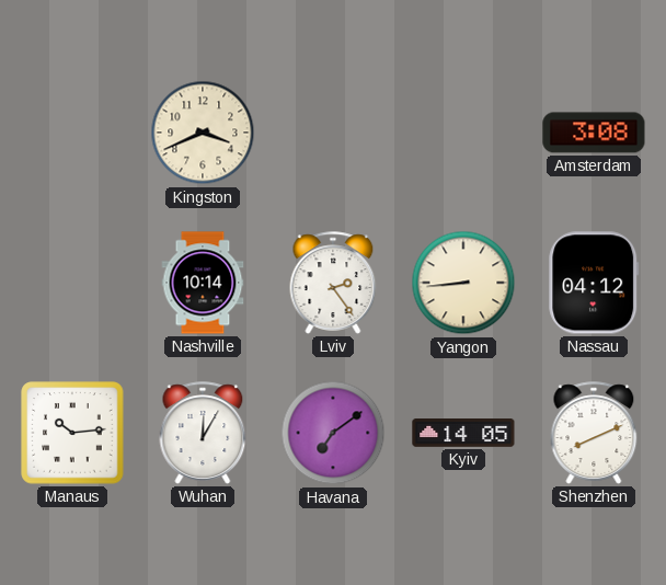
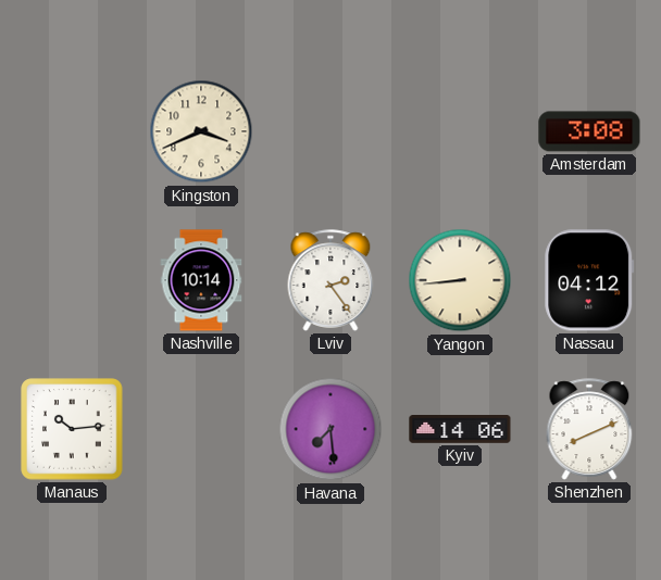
Wuhan: 12:05 -> none
Havana: 7:09 -> 7:29
Kyiv: 14:05 -> 14:06
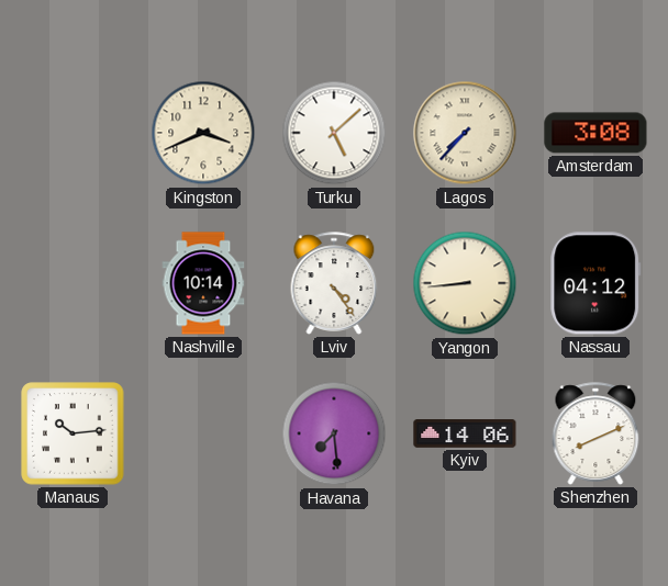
Turku: none -> 5:08
Lagos: none -> 7:37
Lviv: 2:24 -> 4:24
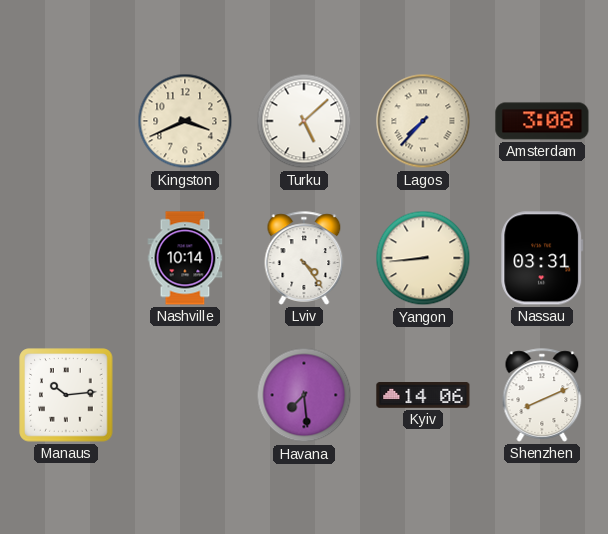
Nassau: 04:12 -> 03:31
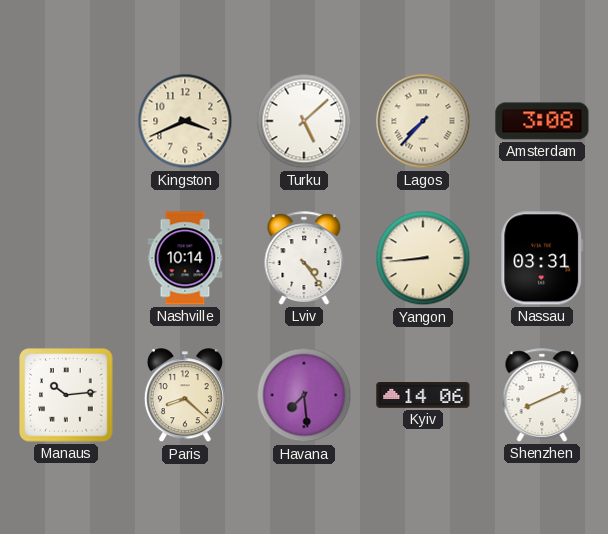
Paris: none -> 8:22
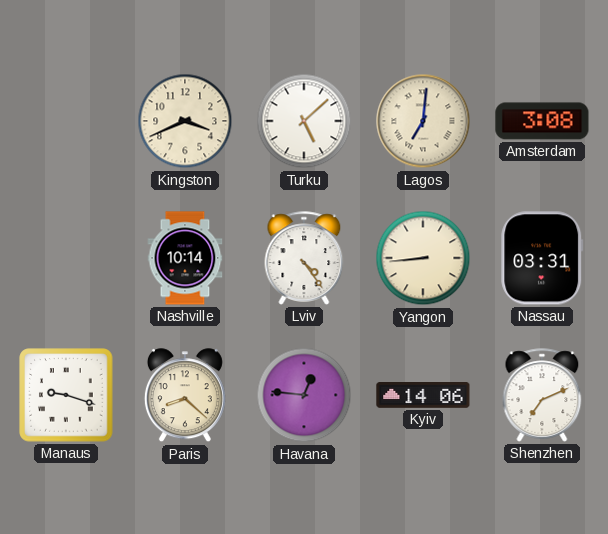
Lagos: 7:37 -> 7:01
Manaus: 10:14 -> 9:18
Havana: 7:29 -> 12:46
Shenzhen: 8:11 -> 7:11
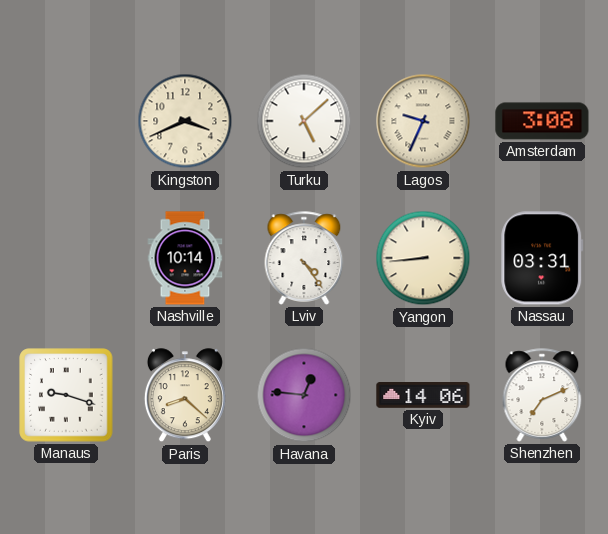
Lagos: 7:01 -> 9:34
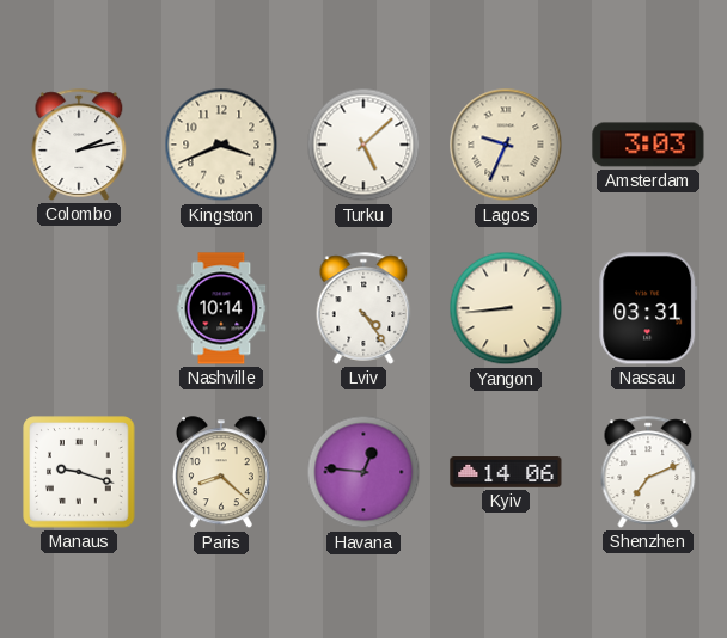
Colombo: none -> 2:13
Amsterdam: 3:08 -> 3:03
